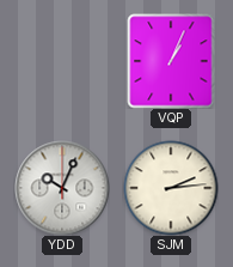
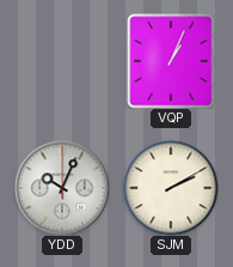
SJM: 2:14 -> 2:10
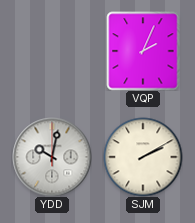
VQP: 1:04 -> 2:04
YDD: 10:04 -> 10:02
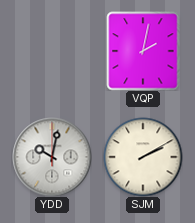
VQP: 2:04 -> 2:02
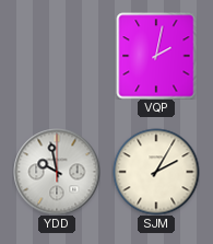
YDD: 10:02 -> 9:58
SJM: 2:10 -> 2:05
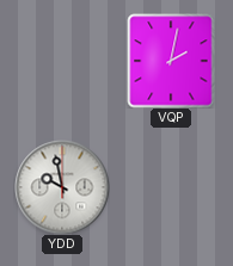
SJM: 2:05 -> none
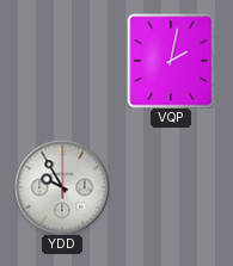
YDD: 9:58 -> 9:55
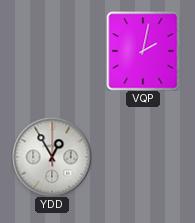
YDD: 9:55 -> 12:55
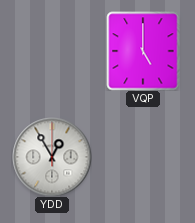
VQP: 2:02 -> 5:00
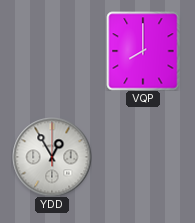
VQP: 5:00 -> 8:00
